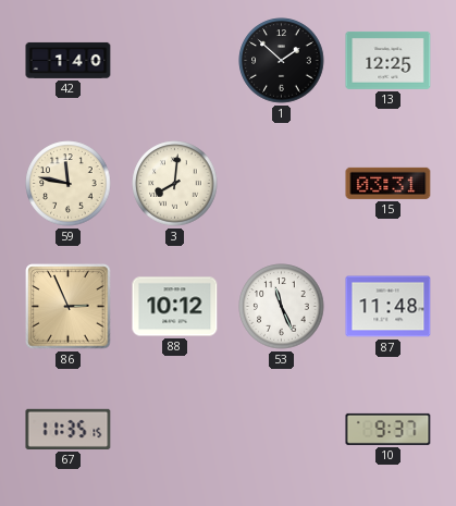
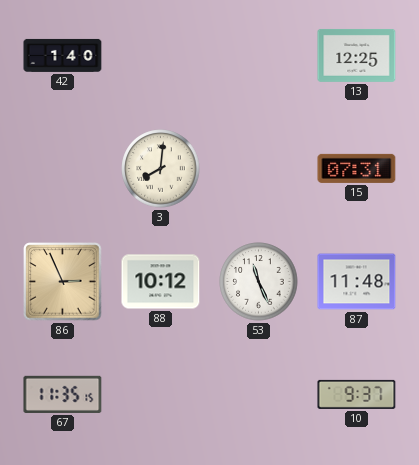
1: 1:52 -> none
59: 11:47 -> none
15: 03:31 -> 07:31
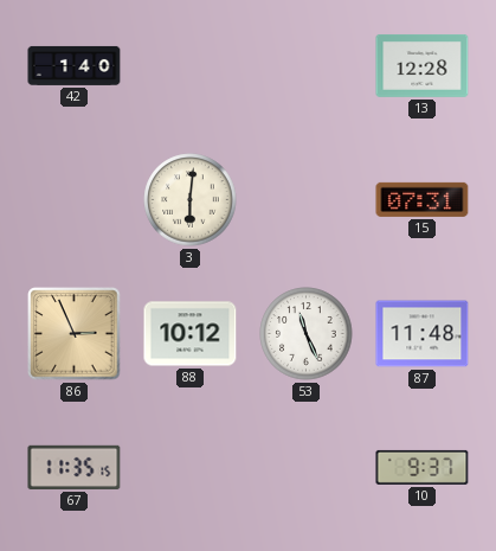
13: 12:25 -> 12:28
3: 8:01 -> 6:01
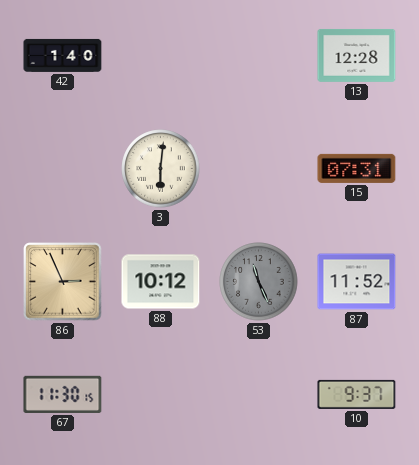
53 dial: white -> grey
87: 11:48 -> 11:52
67: 11:35 -> 11:30
